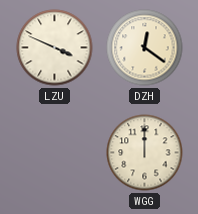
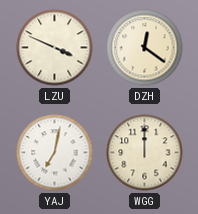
YAJ: none -> 7:02
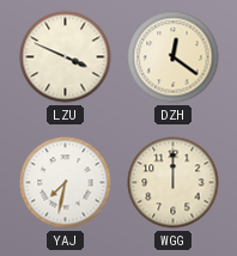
YAJ: 7:02 -> 7:32
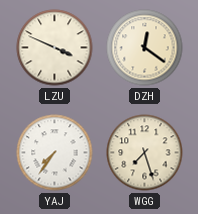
YAJ: 7:32 -> 7:36
WGG: 12:00 -> 7:27
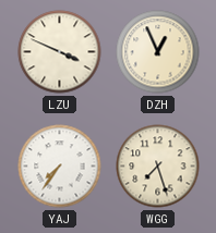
DZH: 12:21 -> 12:56
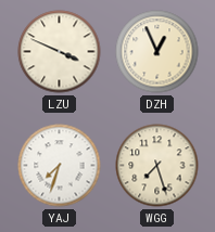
YAJ: 7:36 -> 7:33
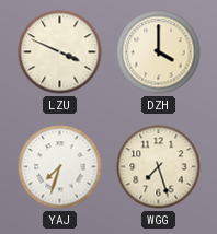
DZH: 12:56 -> 4:00
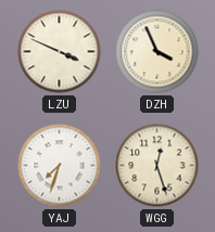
DZH: 4:00 -> 3:56
WGG: 7:27 -> 12:27
